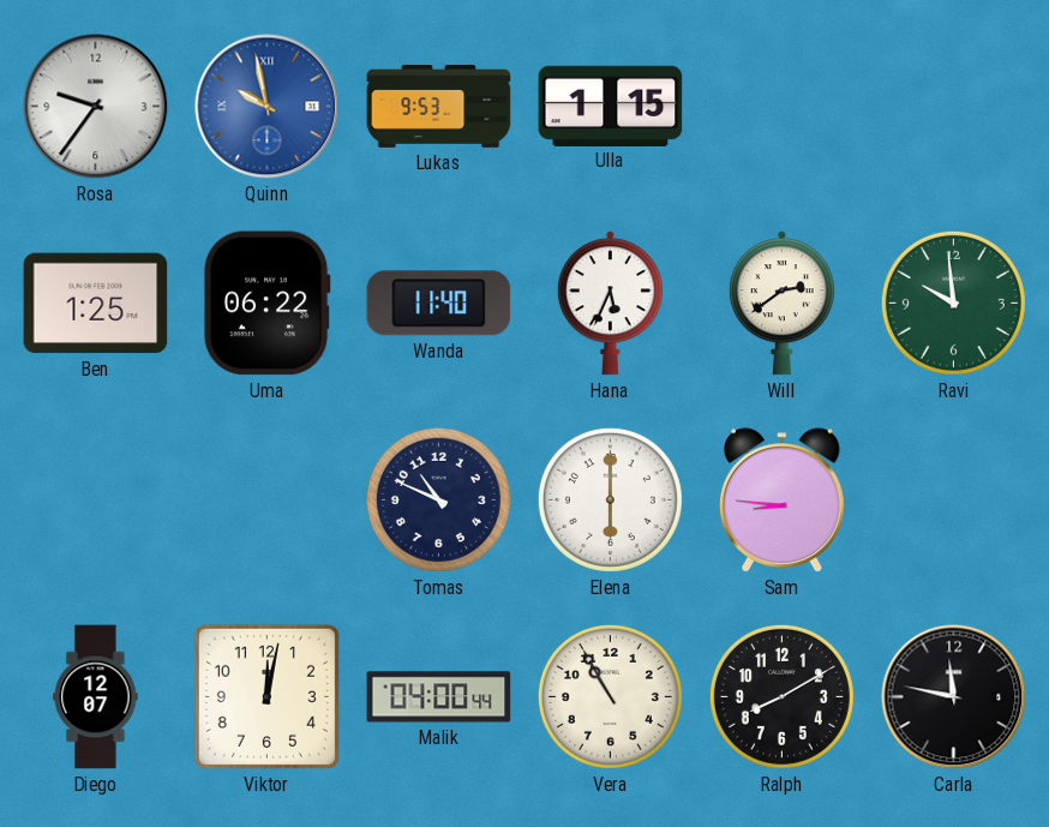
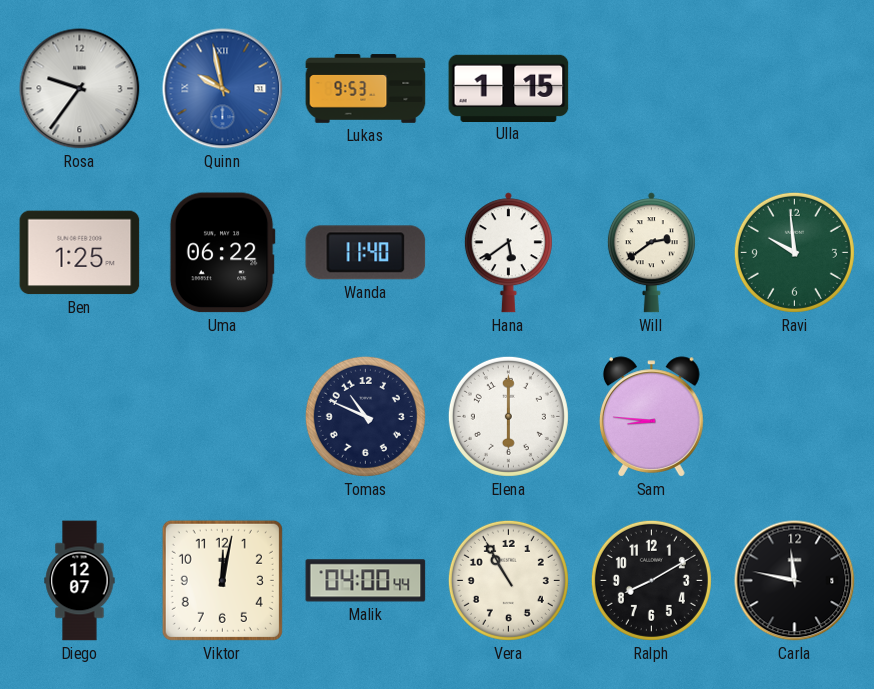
Hana: 5:34 -> 5:39
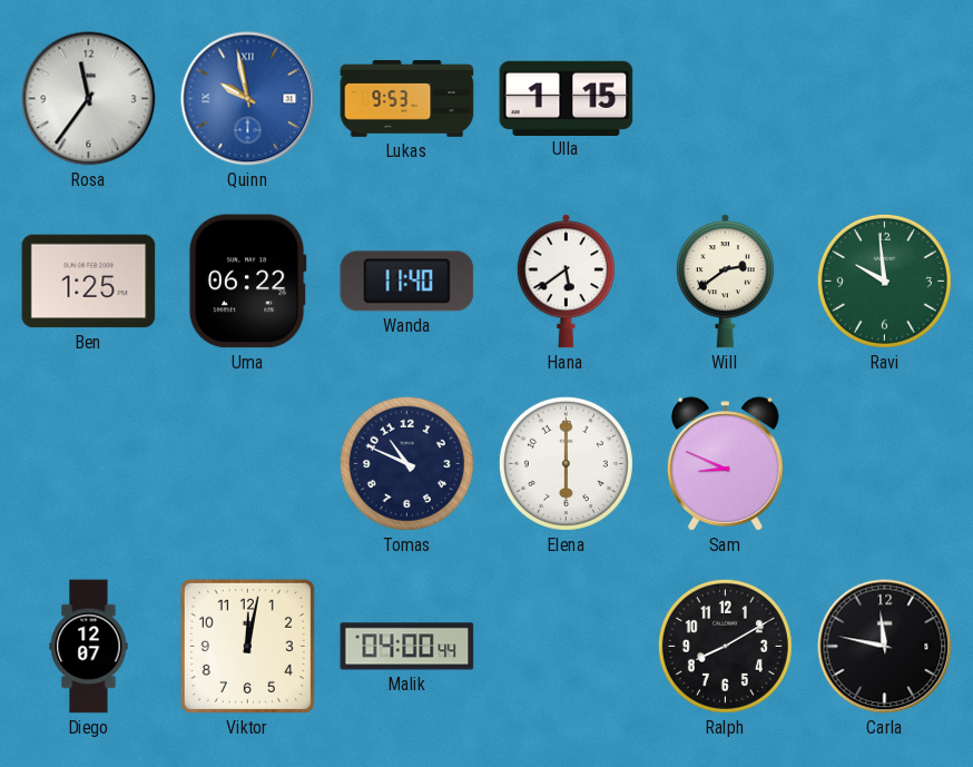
Rosa: 9:36 -> 11:36
Sam: 8:46 -> 8:49
Vera: 10:55 -> none
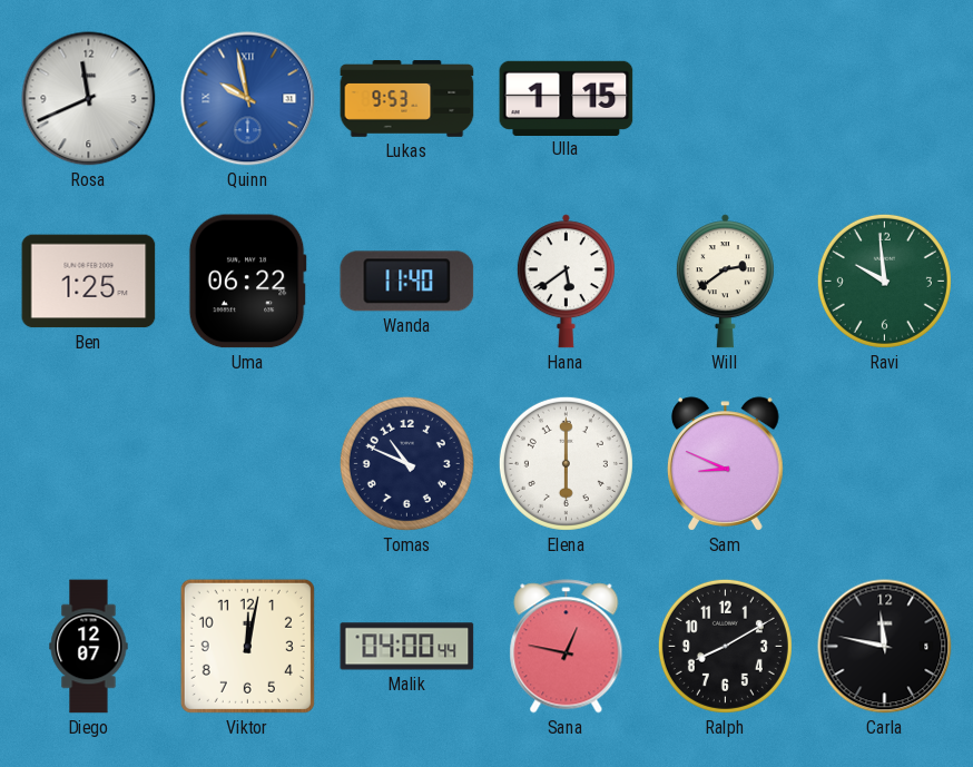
Rosa: 11:36 -> 11:41
Sana: none -> 12:47
